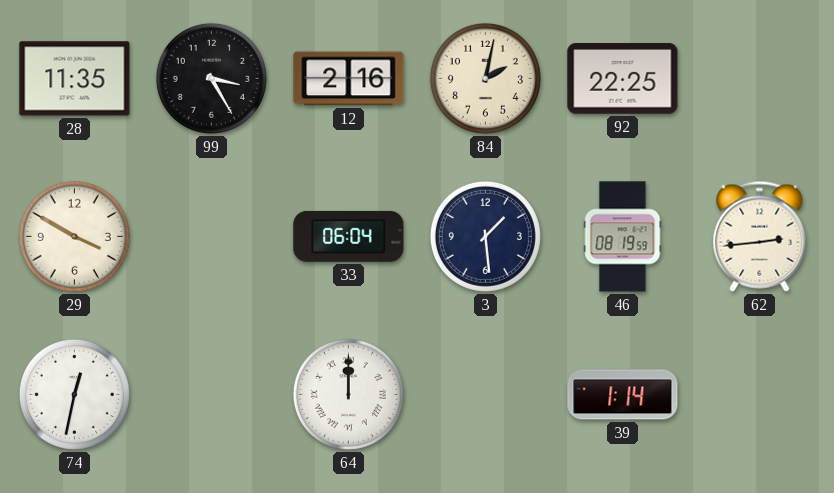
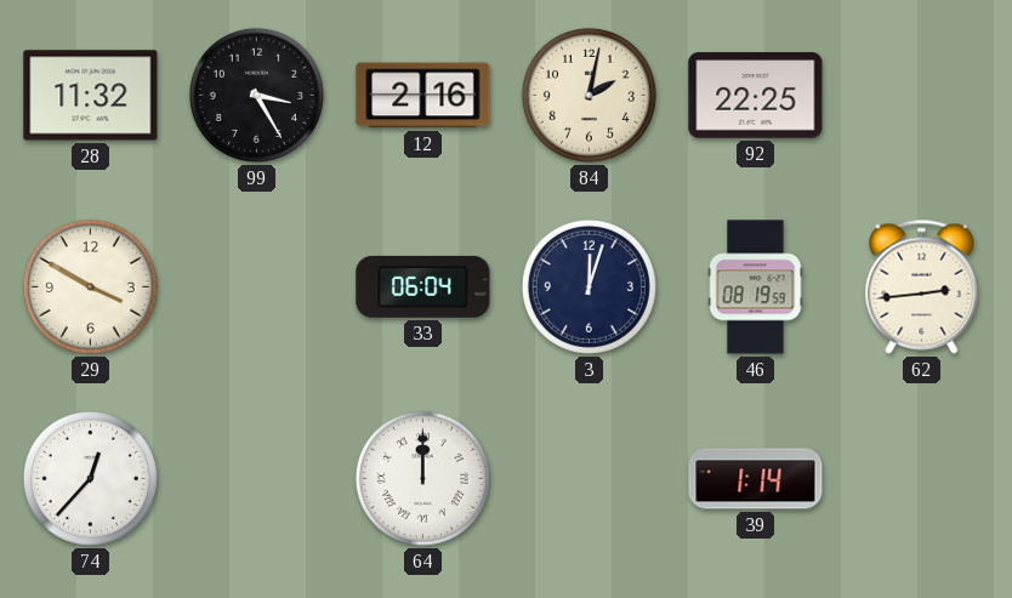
28: 11:35 -> 11:32
3: 1:29 -> 12:03
74: 12:32 -> 12:37
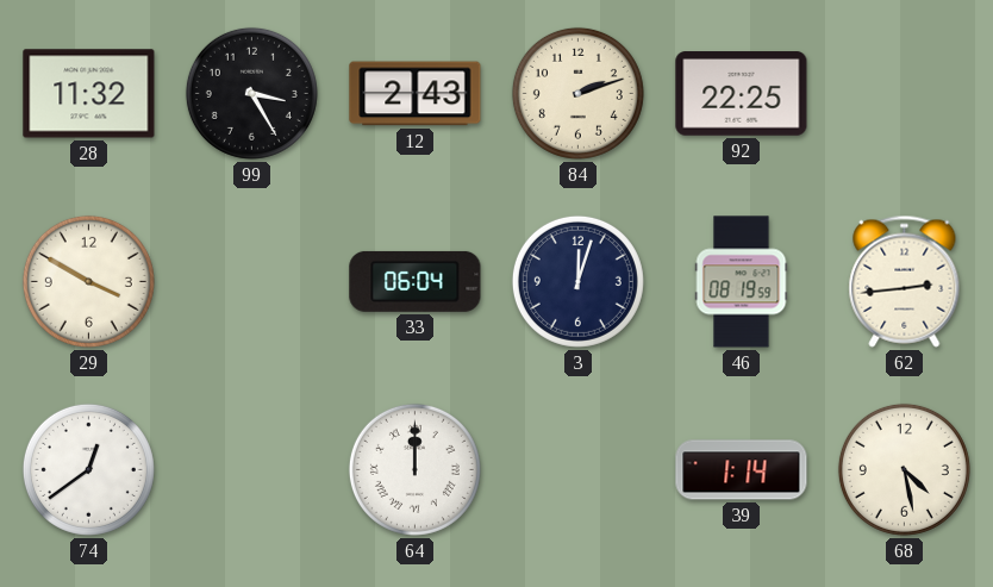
12: 2:16 -> 2:43
84: 2:02 -> 2:12
74: 12:37 -> 12:39
68: none -> 4:28
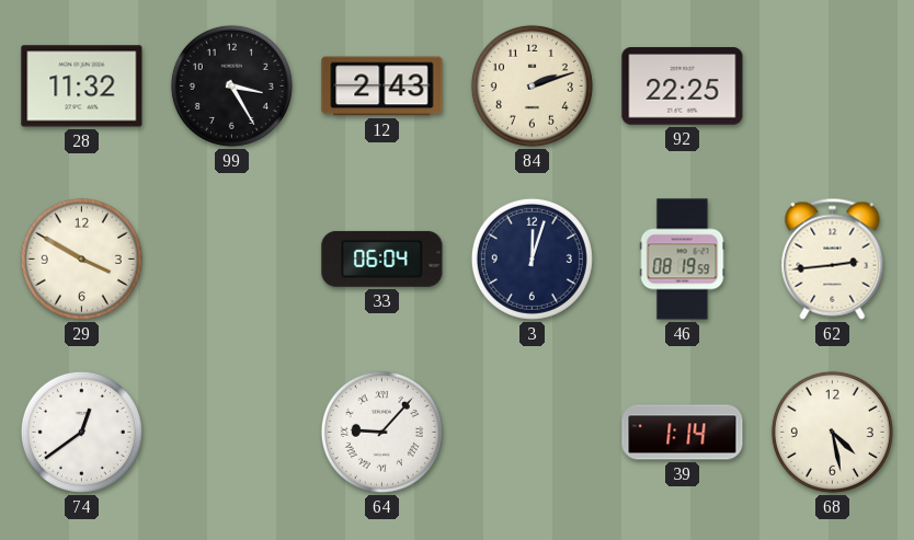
64: 12:00 -> 9:07
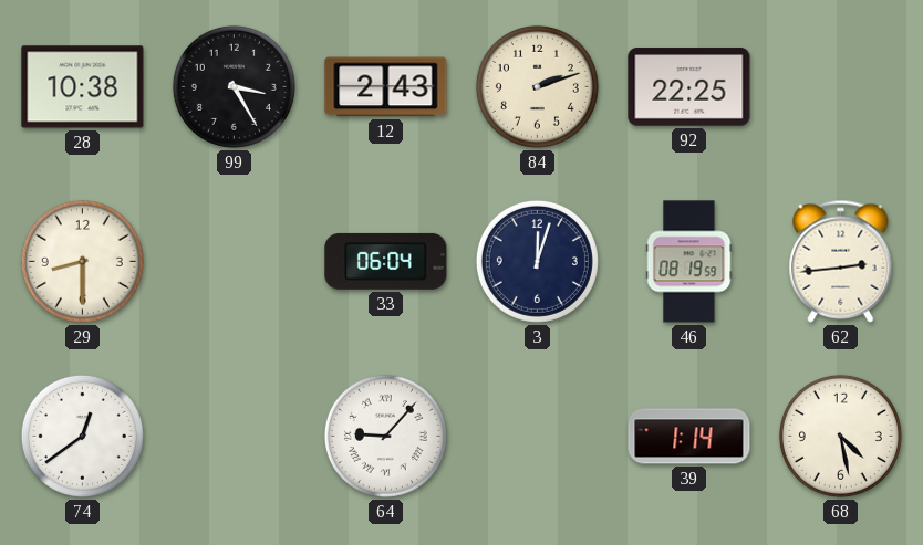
28: 11:32 -> 10:38
29: 3:50 -> 8:30
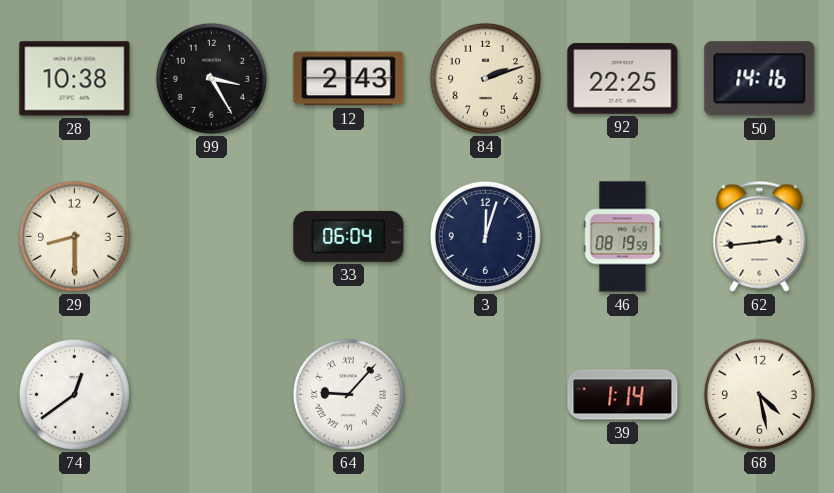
50: none -> 14:16
